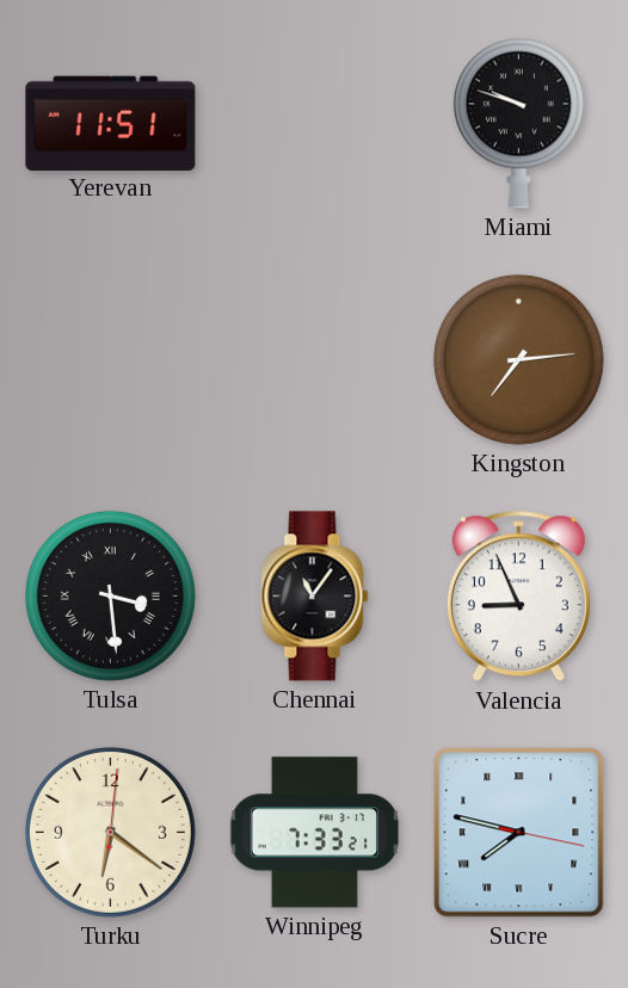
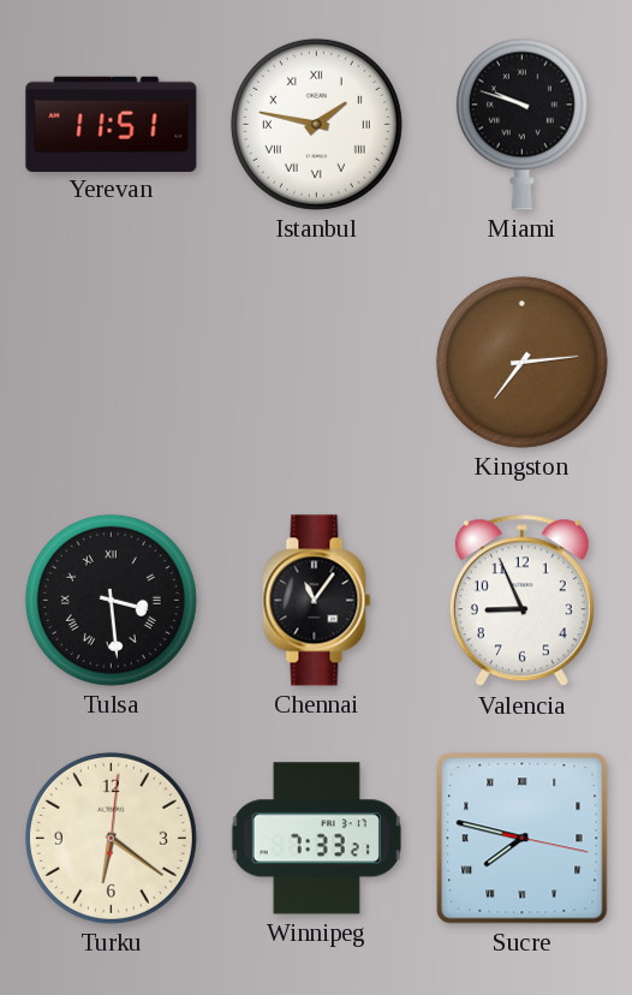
Istanbul: none -> 1:47
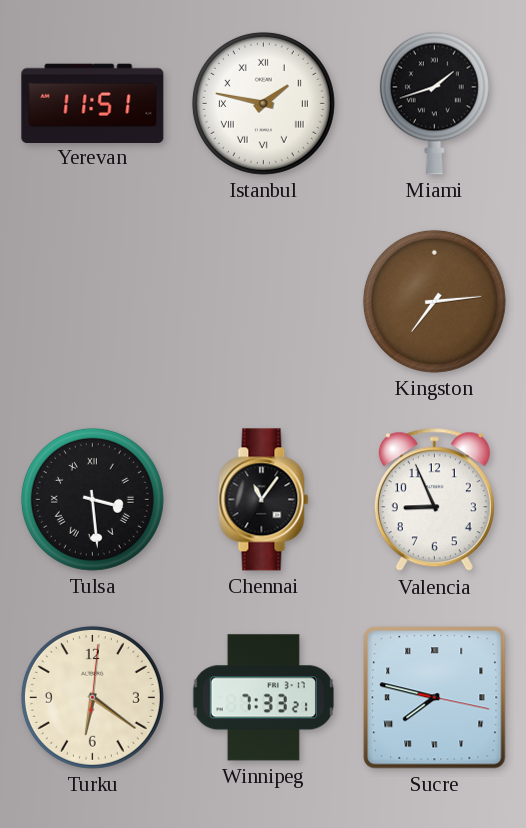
Miami: 9:48 -> 1:42
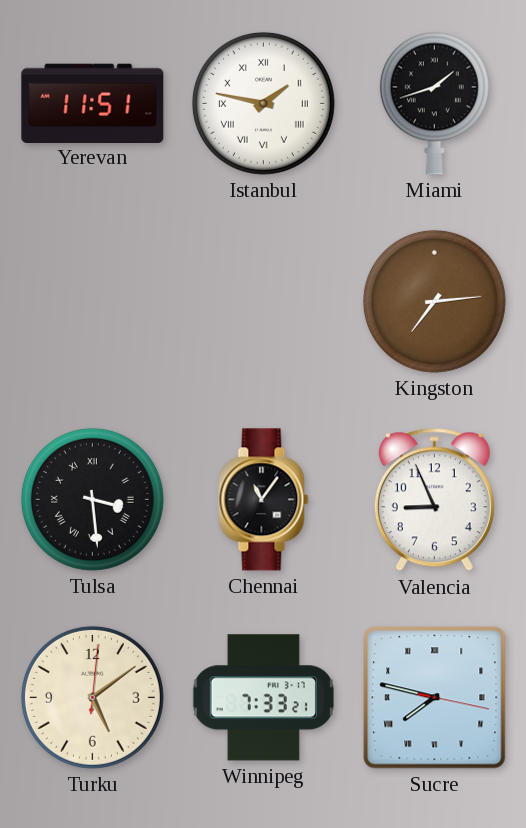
Turku: 6:21 -> 5:09
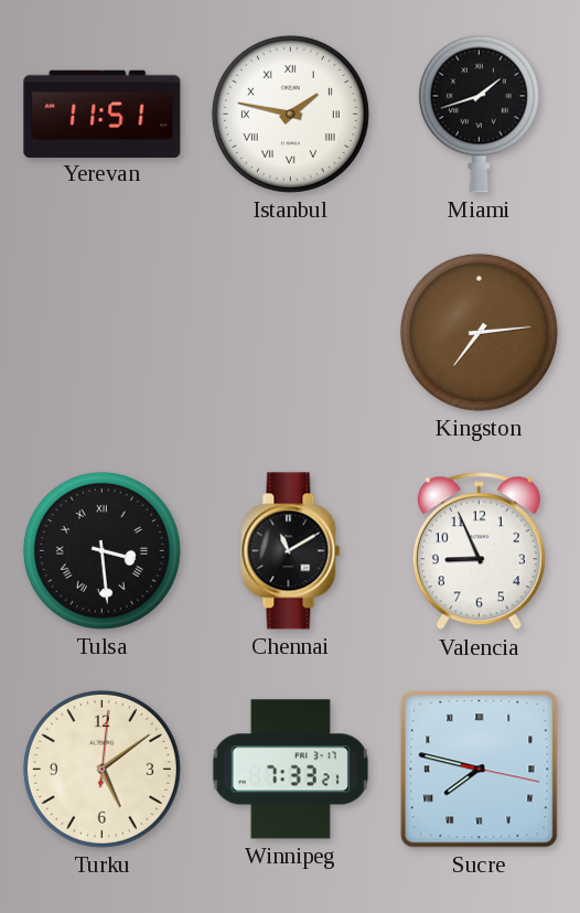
Chennai: 11:06 -> 11:10
